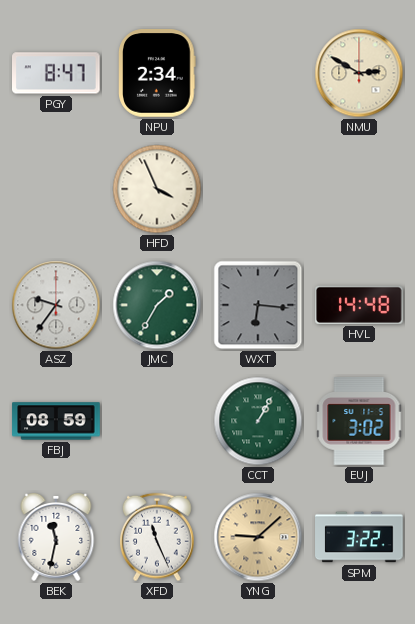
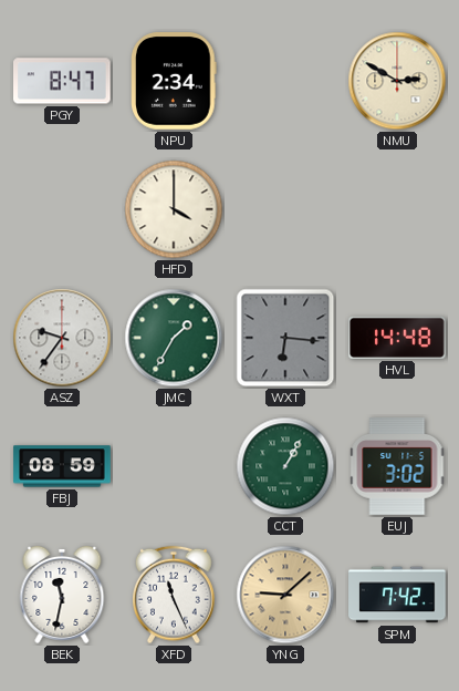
HFD: 3:56 -> 4:00
SPM: 3:22 -> 7:42
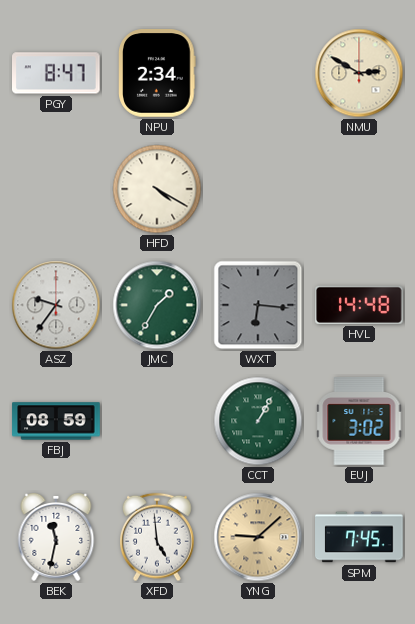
HFD: 4:00 -> 4:20
XFD: 11:26 -> 4:59
SPM: 7:42 -> 7:45
